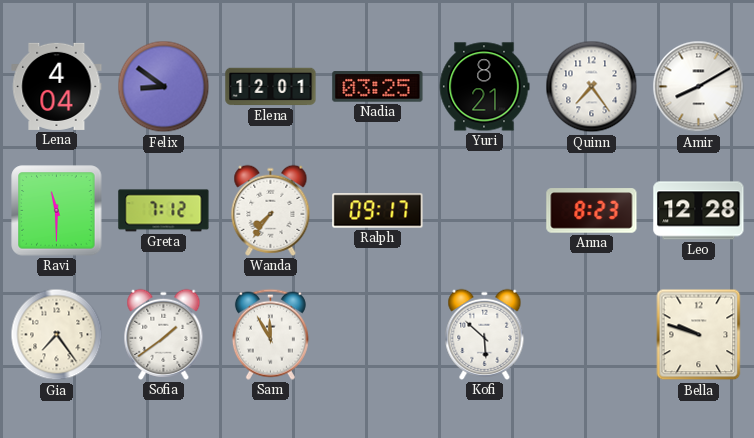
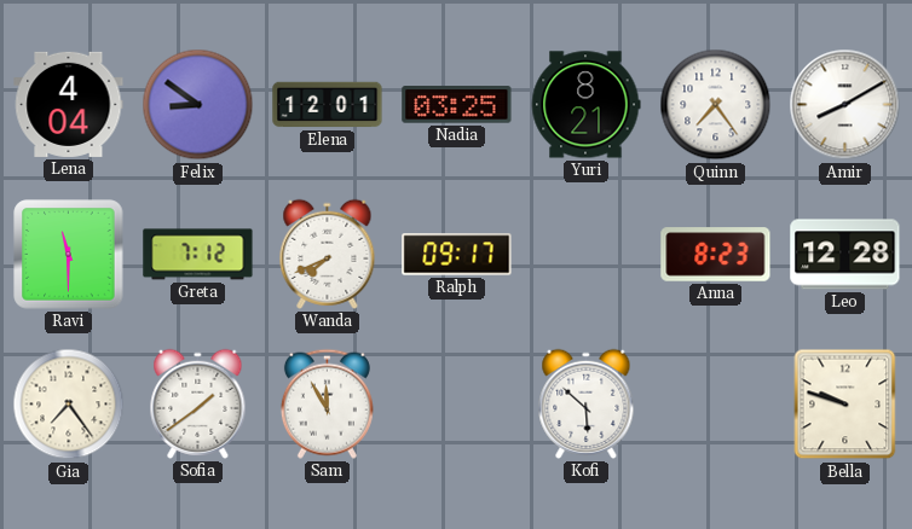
Wanda: 7:36 -> 7:41
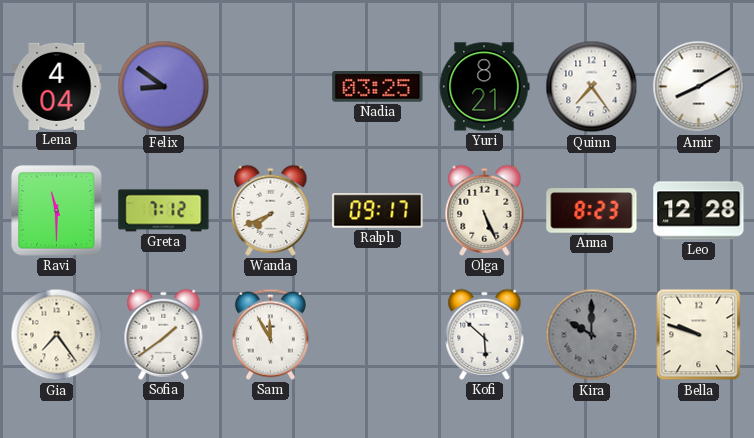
Elena: 12:01 -> none
Olga: none -> 5:26
Kira: none -> 10:00
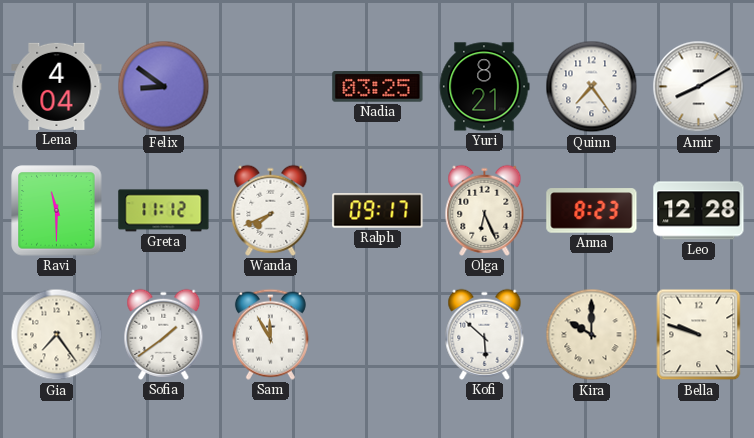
Greta: 7:12 -> 11:12
Olga: 5:26 -> 6:26
Kira dial: grey -> cream
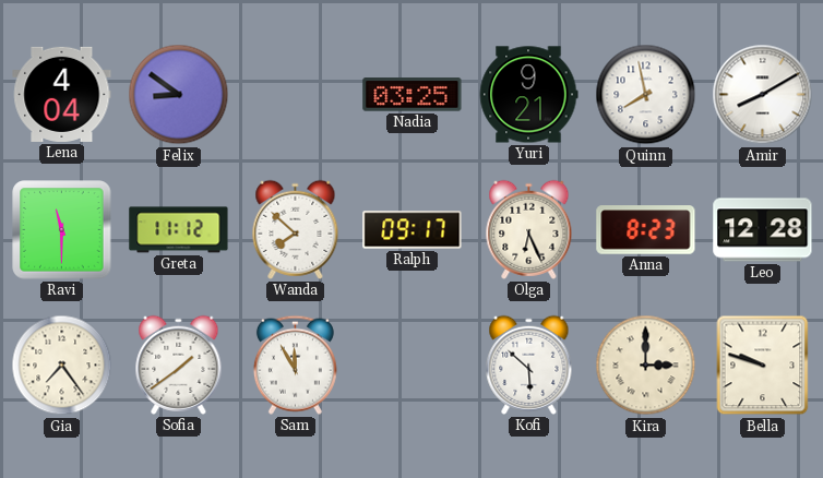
Yuri: 8:21 -> 9:21
Quinn: 7:24 -> 7:58
Wanda: 7:41 -> 7:52
Kira: 10:00 -> 3:00
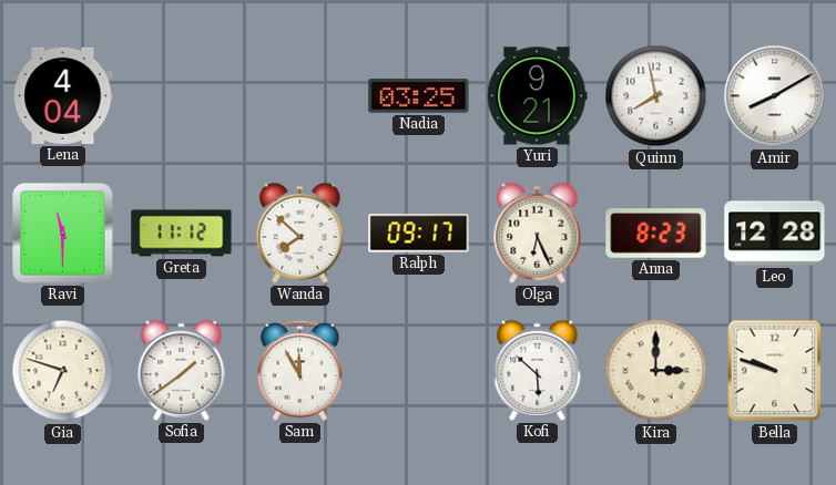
Felix: 8:51 -> none
Gia: 7:24 -> 6:48
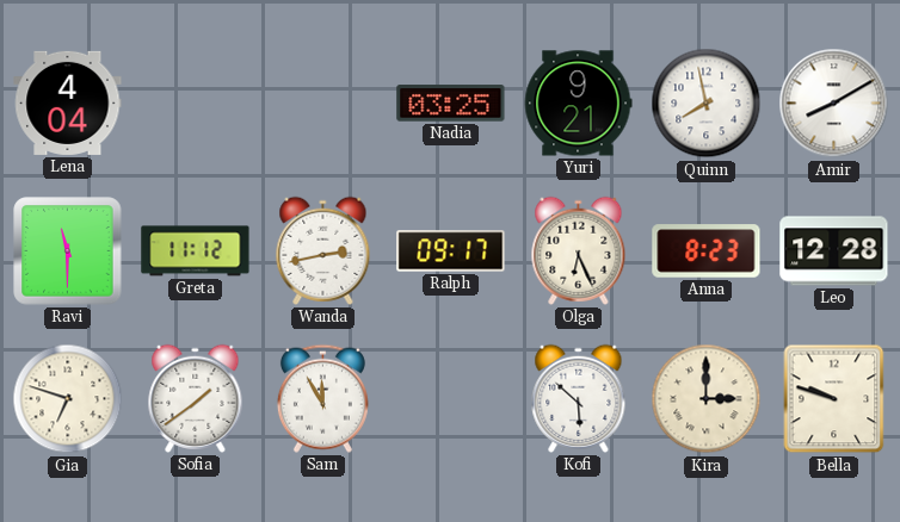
Wanda: 7:52 -> 2:43
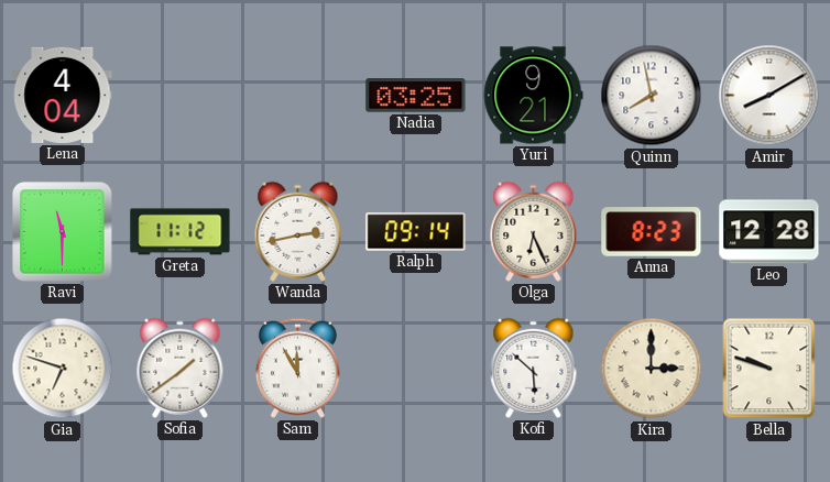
Ralph: 09:17 -> 09:14
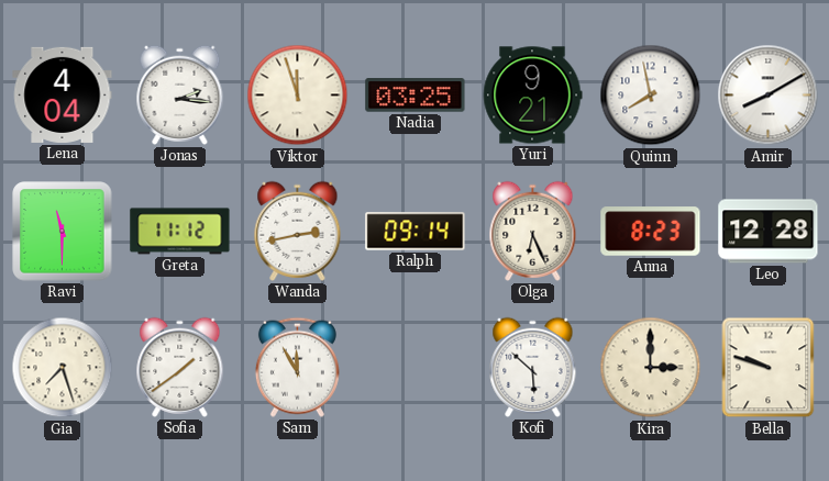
Jonas: none -> 2:16
Viktor: none -> 11:57
Gia: 6:48 -> 7:27
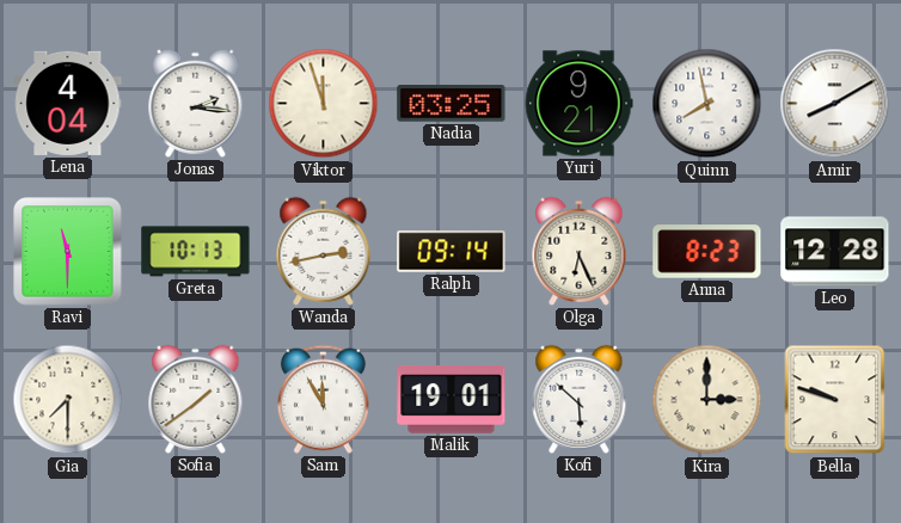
Greta: 11:12 -> 10:13
Gia: 7:27 -> 7:30
Malik: none -> 19:01
